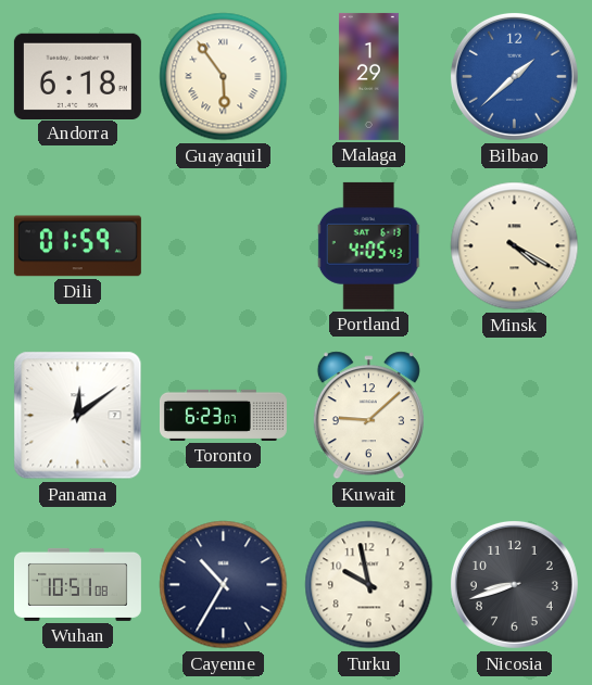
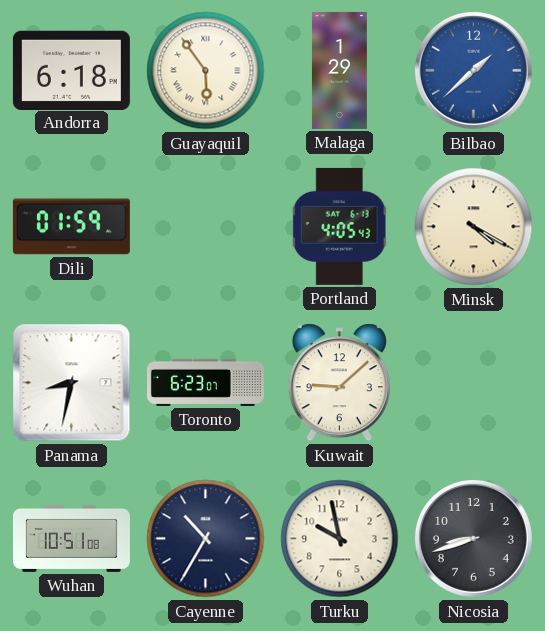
Panama: 12:09 -> 8:32
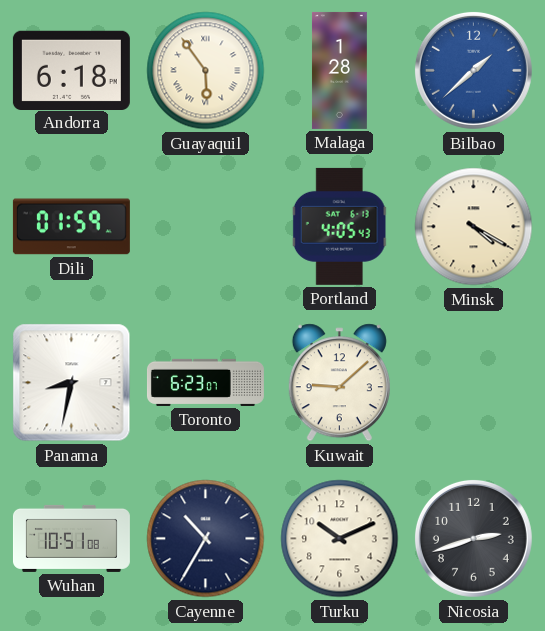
Malaga: 1:29 -> 1:28
Turku: 9:58 -> 10:11
Nicosia: 8:42 -> 2:42
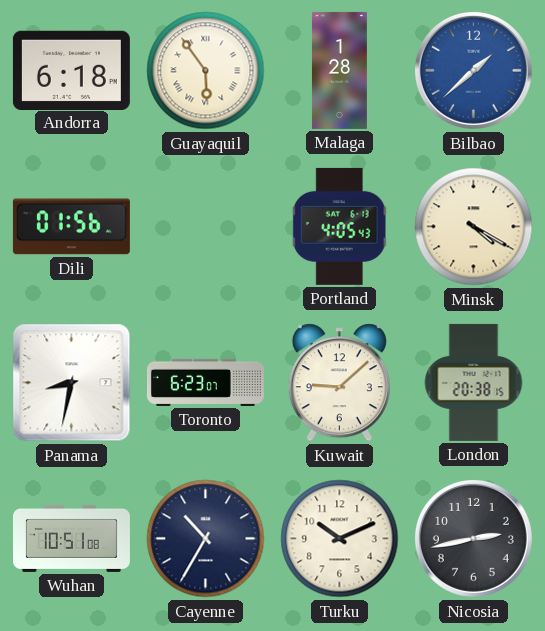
Dili: 01:59 -> 01:56
London: none -> 20:38
Nicosia: 2:42 -> 2:43
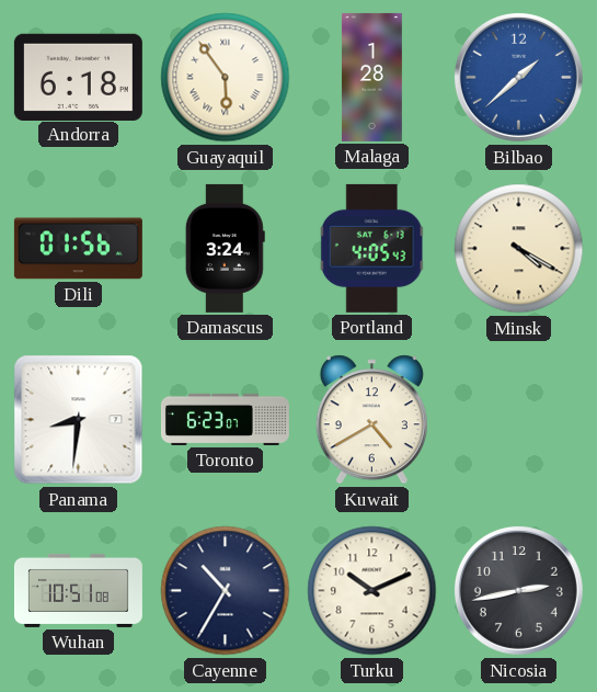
Damascus: none -> 3:24
Panama: 8:32 -> 8:31
Kuwait: 9:08 -> 4:40
London: 20:38 -> none
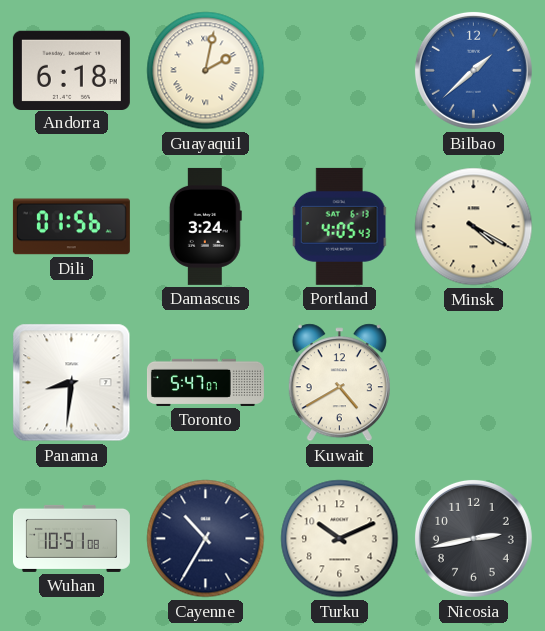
Guayaquil: 5:54 -> 2:02
Malaga: 1:28 -> none
Toronto: 6:23 -> 5:47
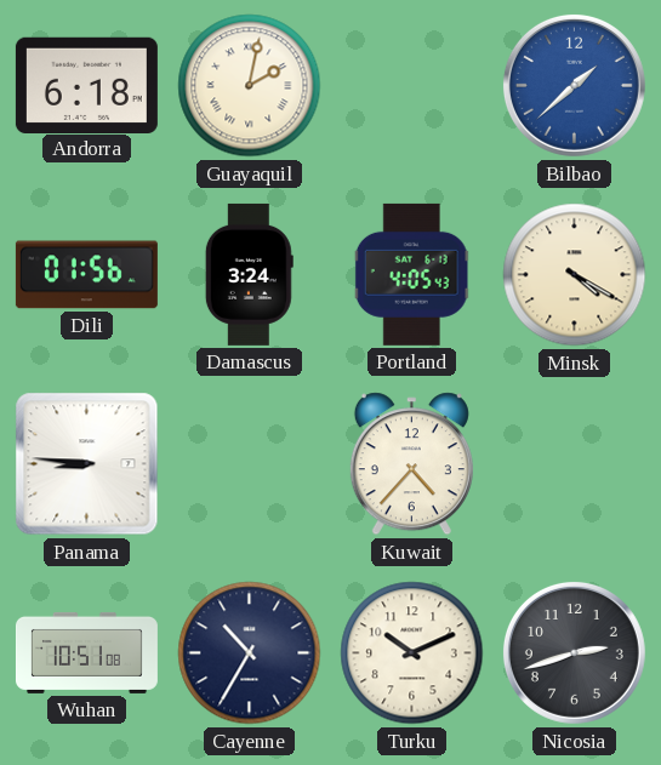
Panama: 8:31 -> 8:46
Toronto: 5:47 -> none
Kuwait: 4:40 -> 4:37
Nicosia: 2:43 -> 2:42
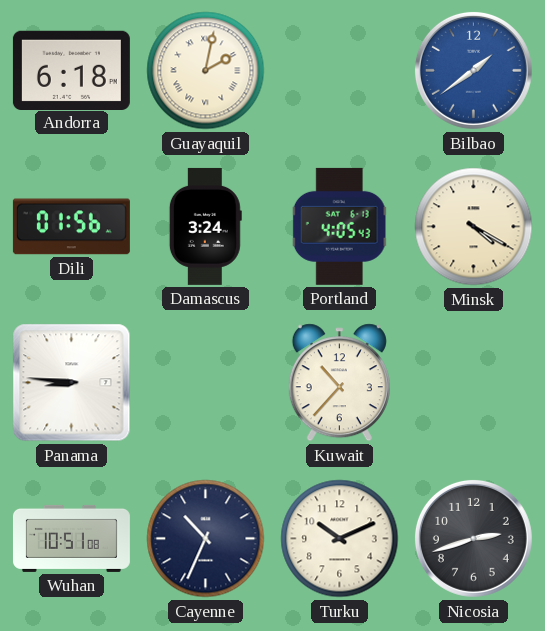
Bilbao: 1:38 -> 1:39
Kuwait: 4:37 -> 10:37
Cayenne: 10:35 -> 10:34
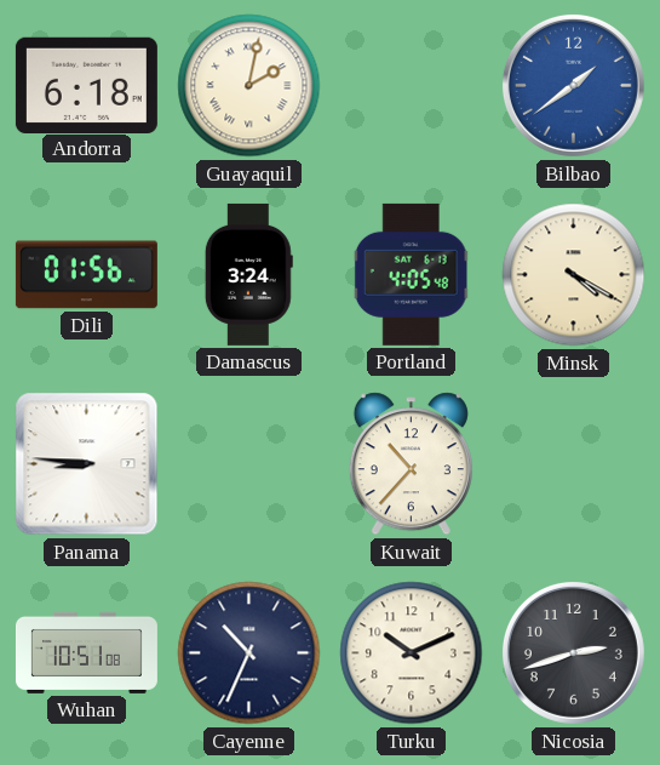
Portland: 4:05:43 -> 4:05:48
